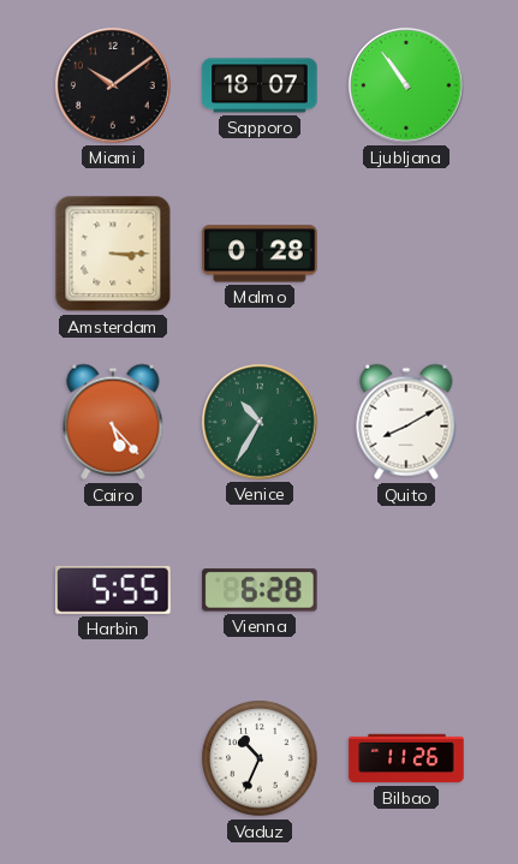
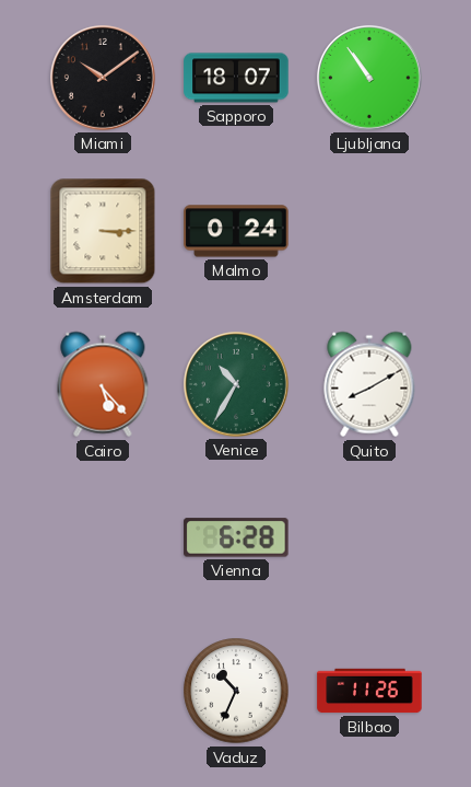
Malmo: 0:28 -> 0:24
Harbin: 5:55 -> none
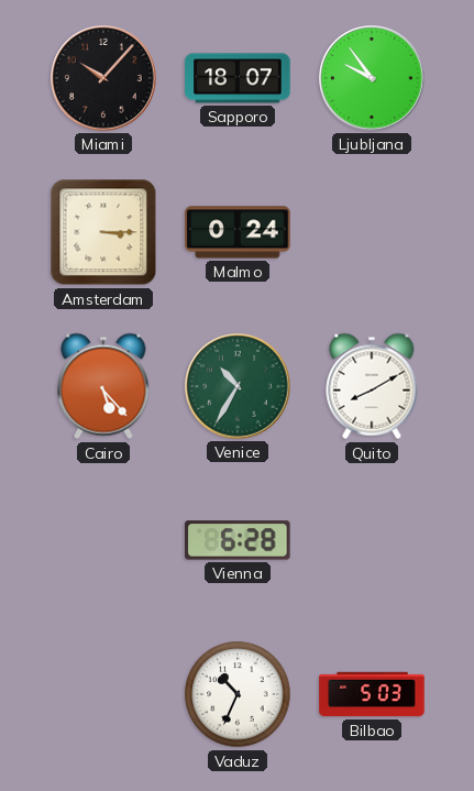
Miami: 10:09 -> 10:07
Ljubljana: 10:54 -> 9:54
Bilbao: 11:26 -> 5:03
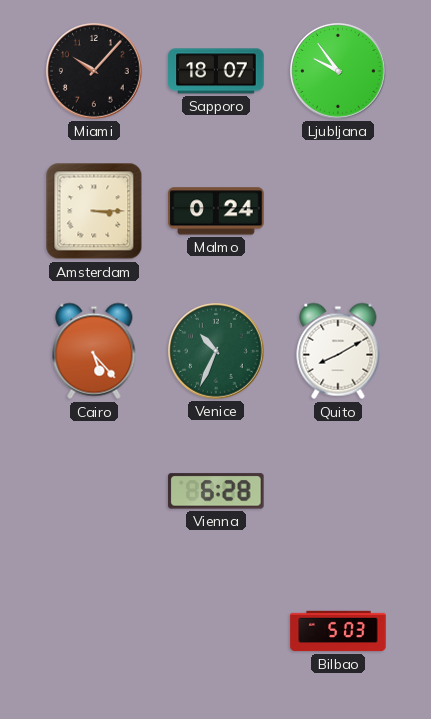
Venice: 10:35 -> 10:34
Vaduz: 10:34 -> none
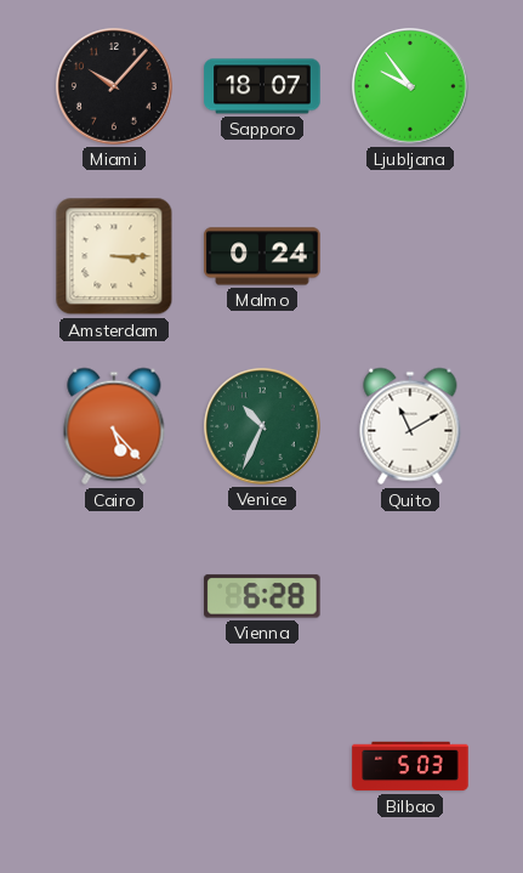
Quito: 8:10 -> 11:10
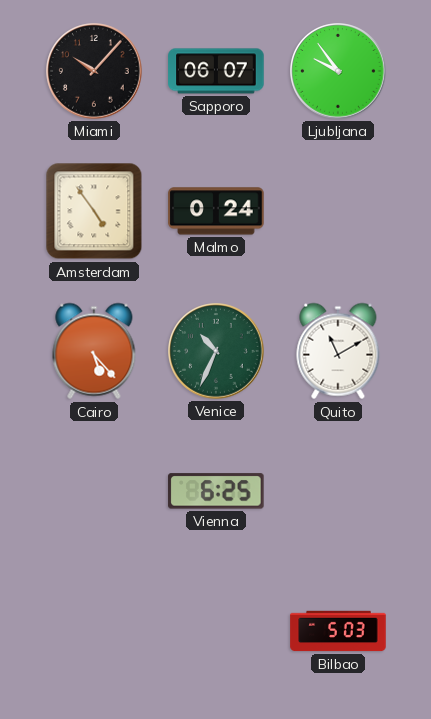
Sapporo: 18:07 -> 06:07
Amsterdam: 3:15 -> 4:54
Vienna: 6:28 -> 6:25
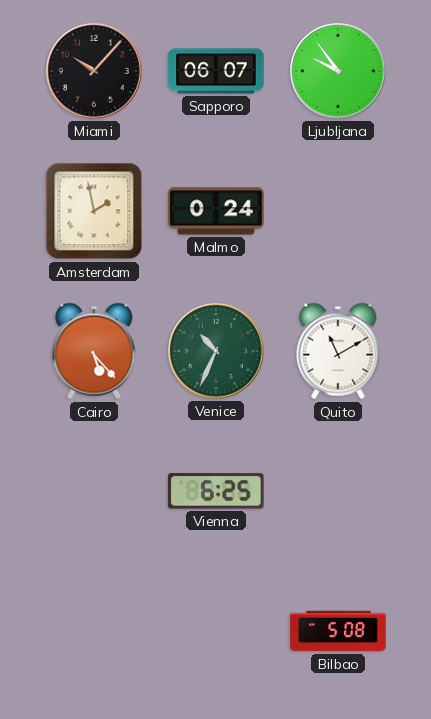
Amsterdam: 4:54 -> 1:58
Bilbao: 5:03 -> 5:08
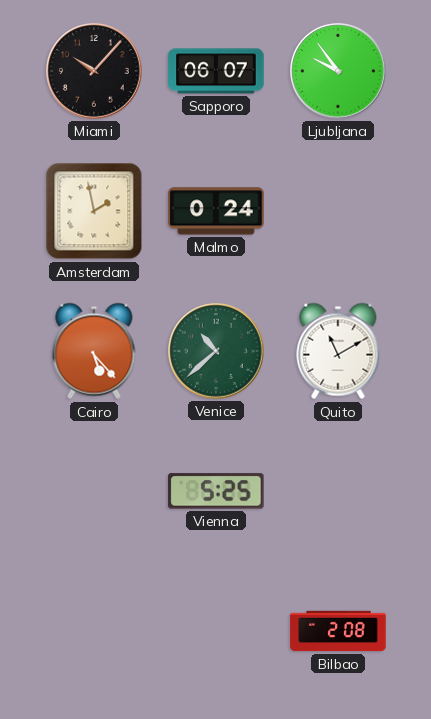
Venice: 10:34 -> 10:38
Vienna: 6:25 -> 5:25
Bilbao: 5:08 -> 2:08
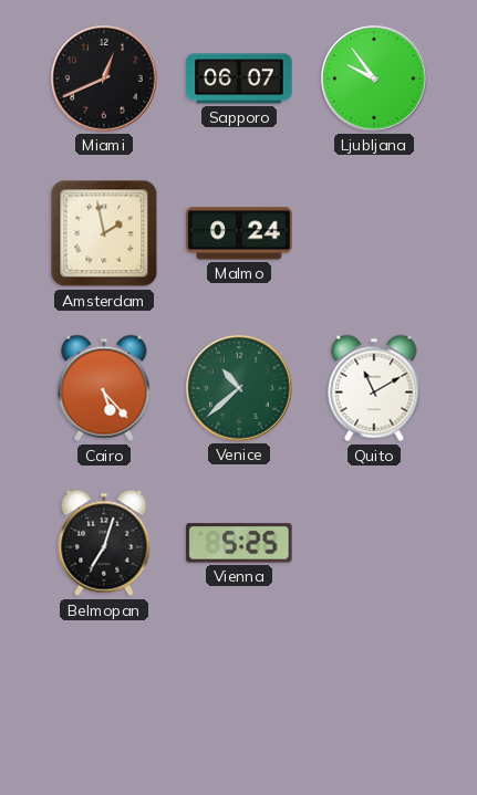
Miami: 10:07 -> 12:41
Belmopan: none -> 7:03
Bilbao: 2:08 -> none
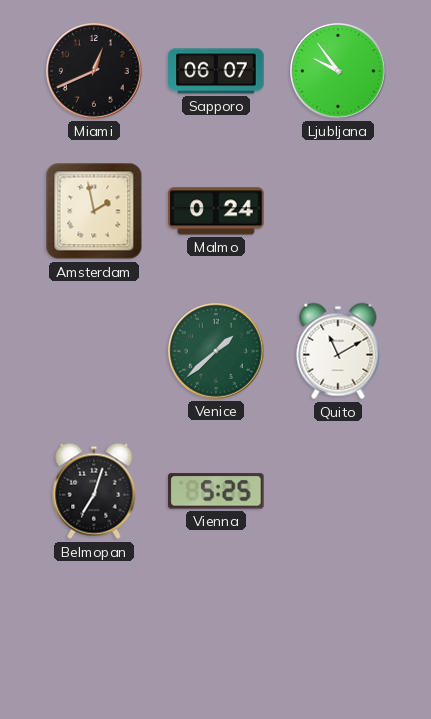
Cairo: 5:23 -> none
Venice: 10:38 -> 1:38
